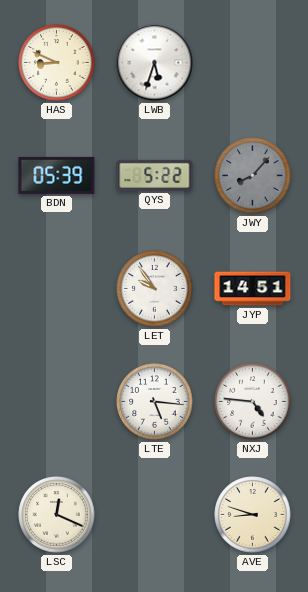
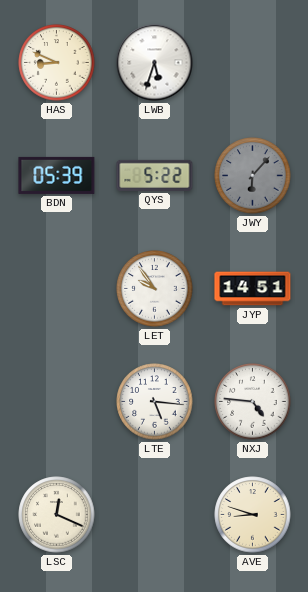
JWY: 8:07 -> 6:07
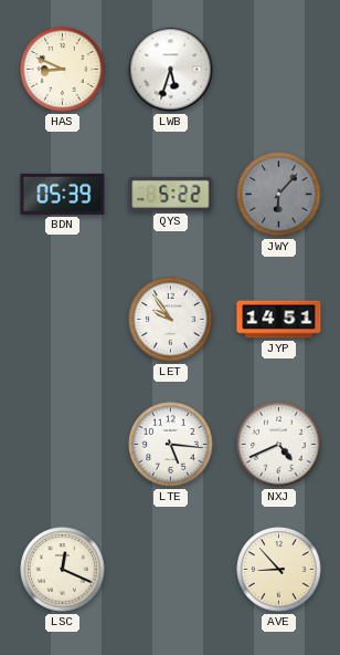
NXJ: 4:46 -> 4:41
AVE: 8:48 -> 8:53
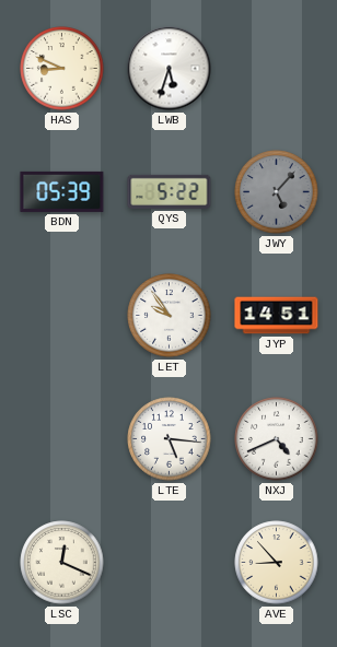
JWY: 6:07 -> 5:07
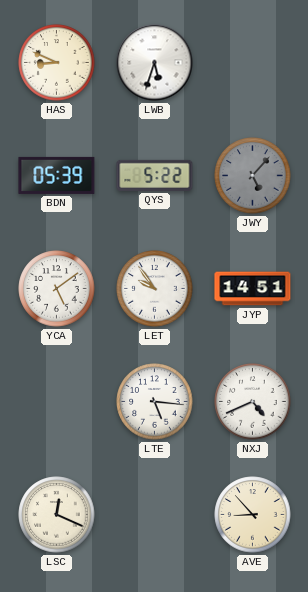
YCA: none -> 5:09
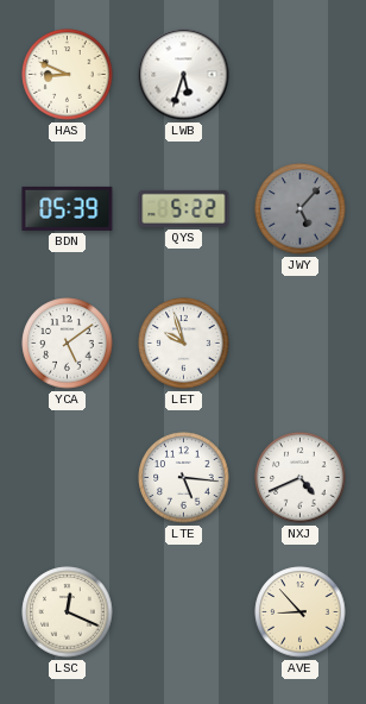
LET: 9:54 -> 9:57
JYP: 14:51 -> none
